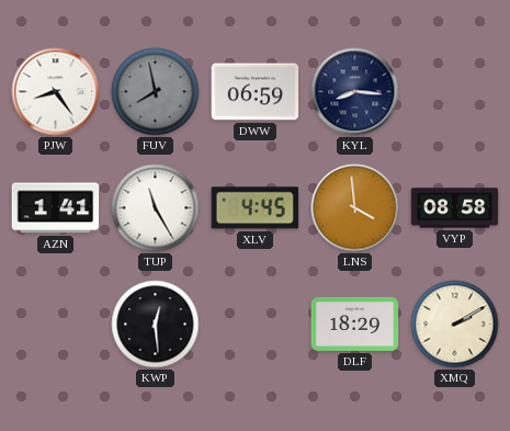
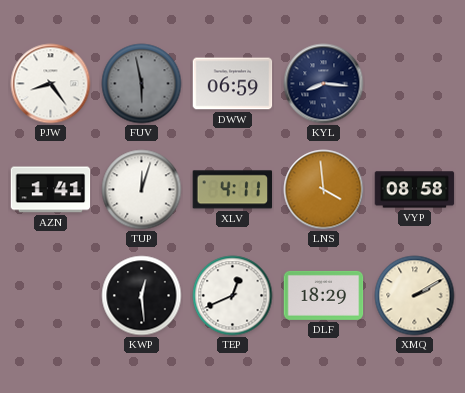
FUV: 7:58 -> 5:58
TUP: 11:25 -> 12:03
XLV: 4:45 -> 4:11
TEP: none -> 12:41
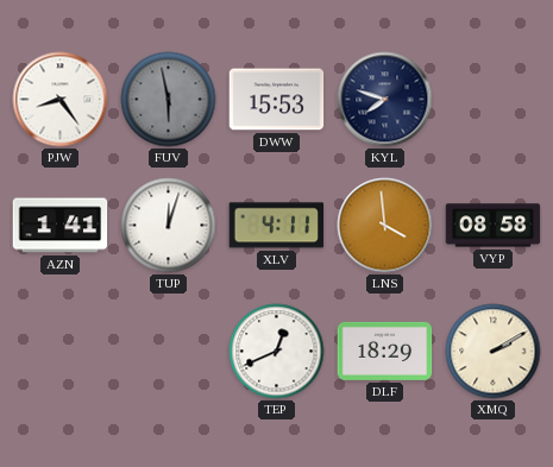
DWW: 06:59 -> 15:53
KYL: 8:16 -> 7:48
KWP: 12:29 -> none
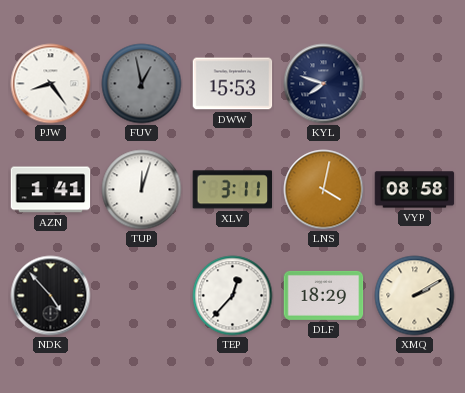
FUV: 5:58 -> 12:58
XLV: 4:11 -> 3:11
LNS: 3:59 -> 4:02
NDK: none -> 4:53
TEP: 12:41 -> 12:37
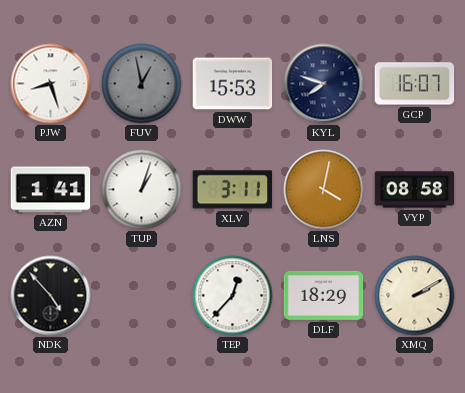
PJW: 8:24 -> 8:27
GCP: none -> 16:07
TUP: 12:03 -> 1:03
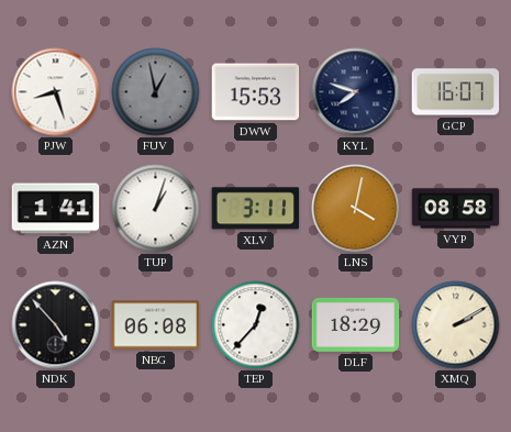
NBG: none -> 06:08
